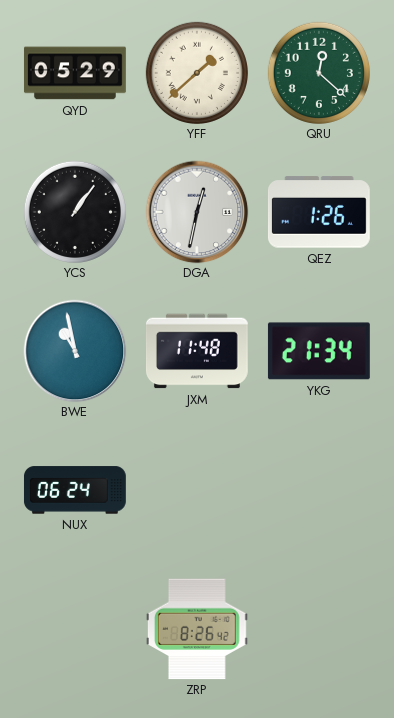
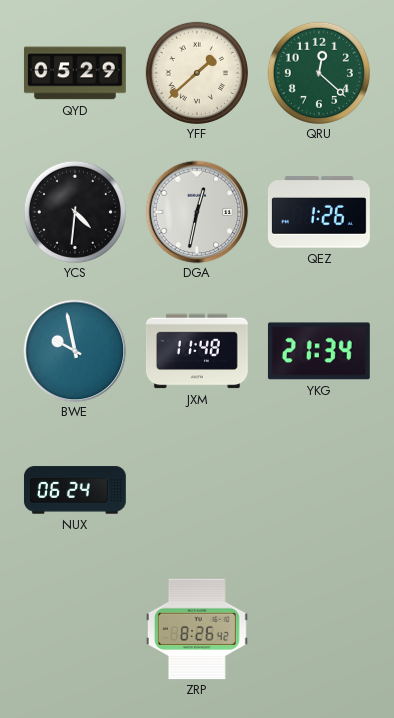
YCS: 1:06 -> 4:31
BWE: 10:58 -> 9:58
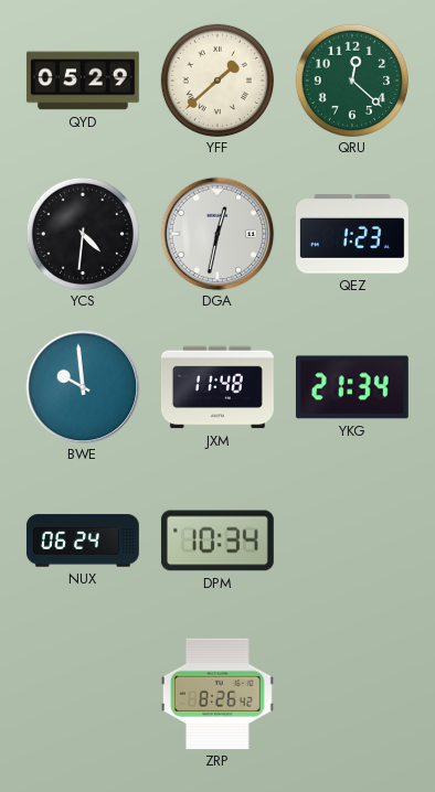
QEZ: 1:26 -> 1:23
BWE: 9:58 -> 9:59
DPM: none -> 10:34
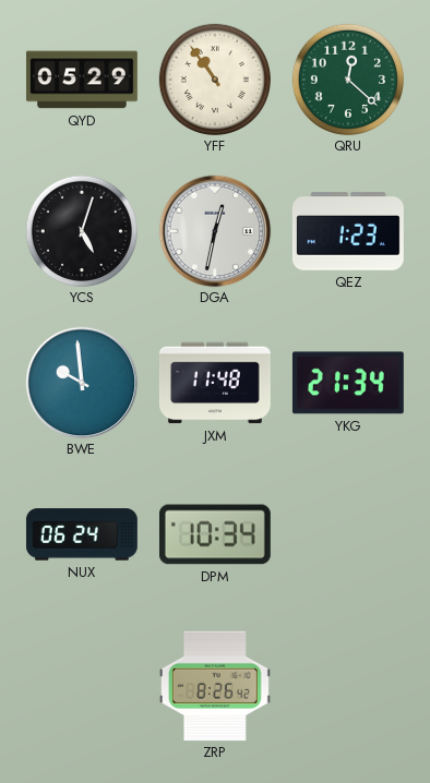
YFF: 1:38 -> 10:54
YCS: 4:31 -> 5:03
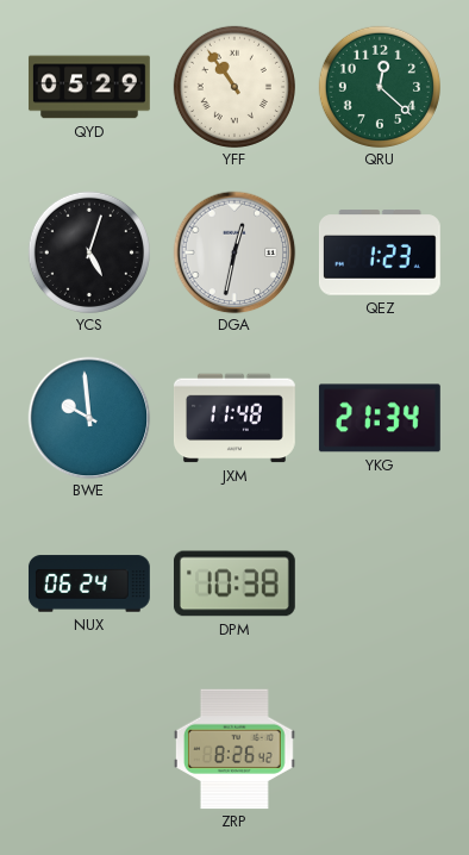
DPM: 10:34 -> 10:38
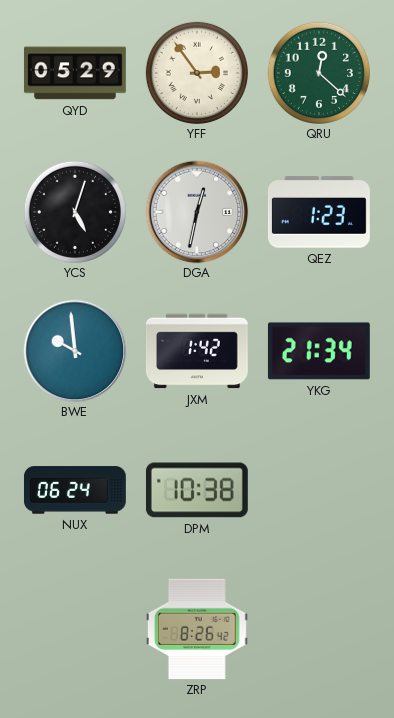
YFF: 10:54 -> 2:54
JXM: 11:48 -> 1:42
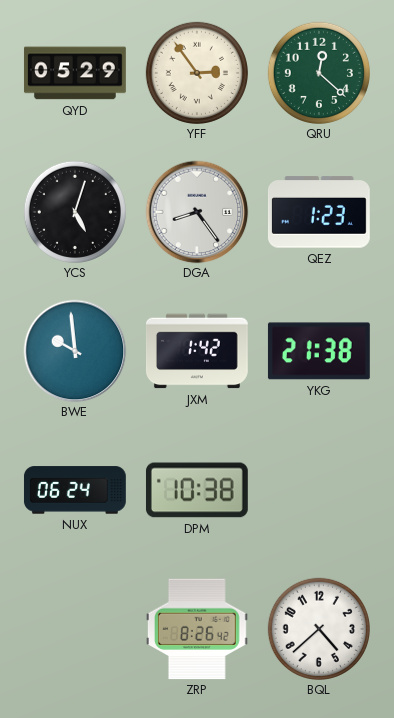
DGA: 12:32 -> 8:24
YKG: 21:34 -> 21:38
BQL: none -> 4:38
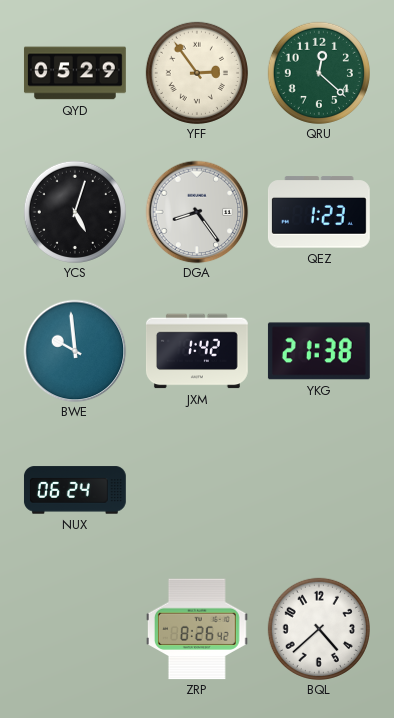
DPM: 10:38 -> none
